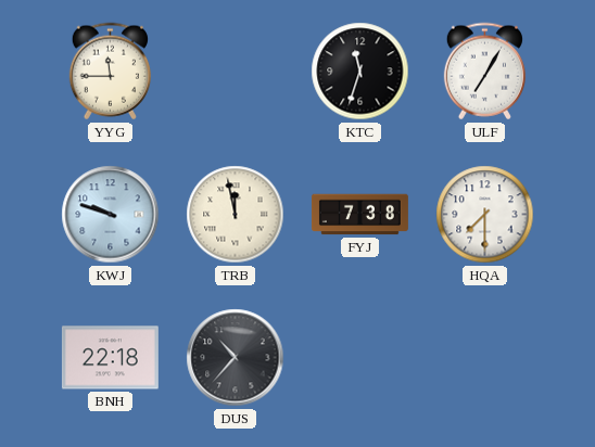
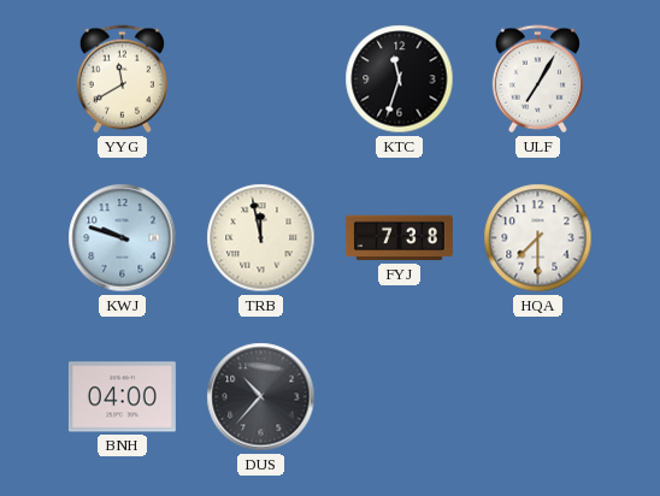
YYG: 11:45 -> 11:40
BNH: 22:18 -> 04:00
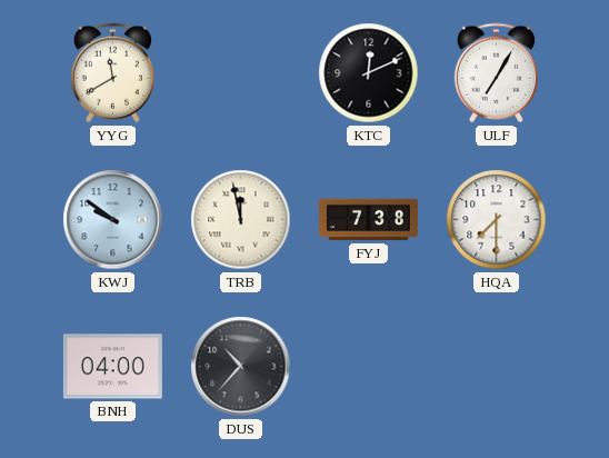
KTC: 11:33 -> 12:11
KWJ: 9:48 -> 9:51
